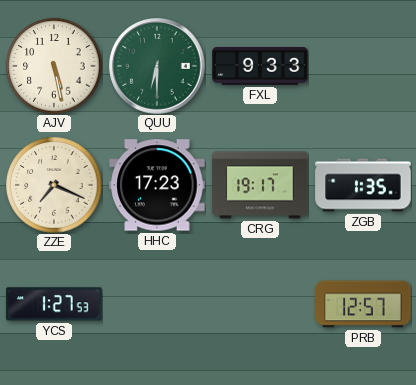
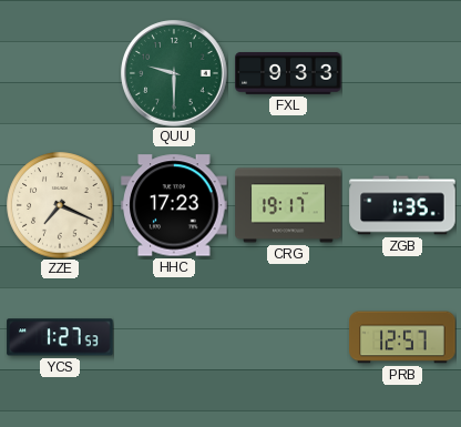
AJV: 5:28 -> none
QUU: 6:30 -> 9:30
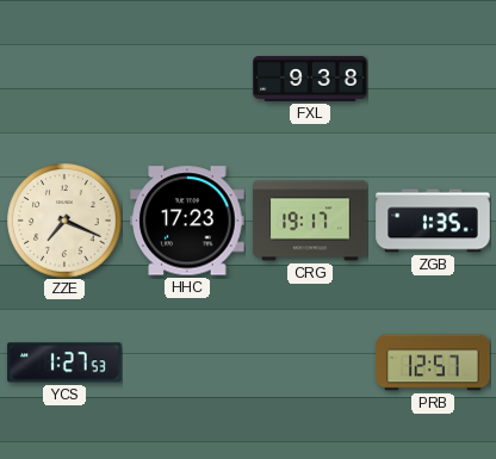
QUU: 9:30 -> none
FXL: 9:33 -> 9:38
